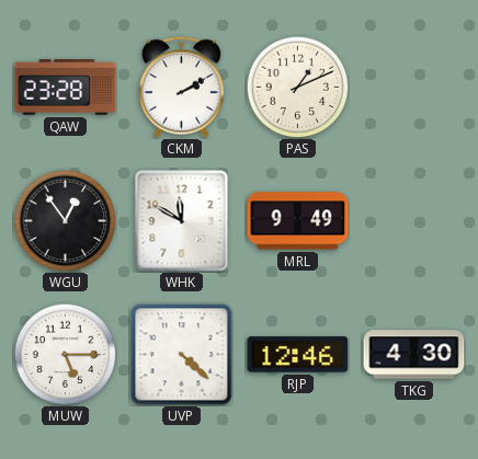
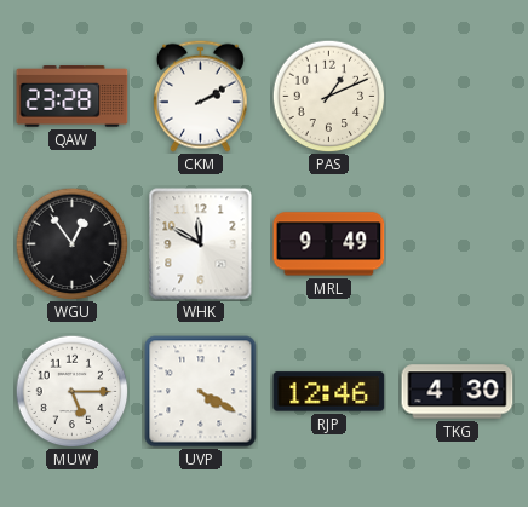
UVP: 4:22 -> 4:20
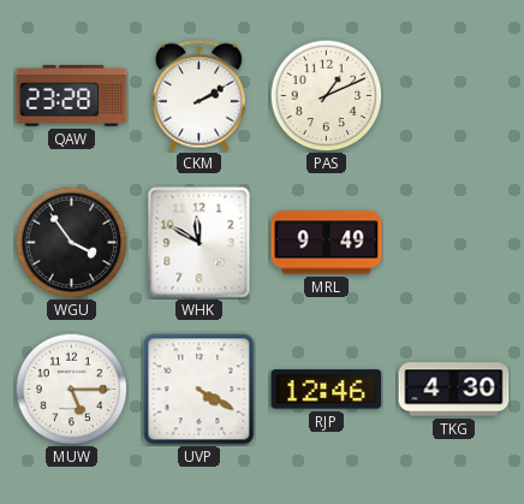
WGU: 12:54 -> 3:54
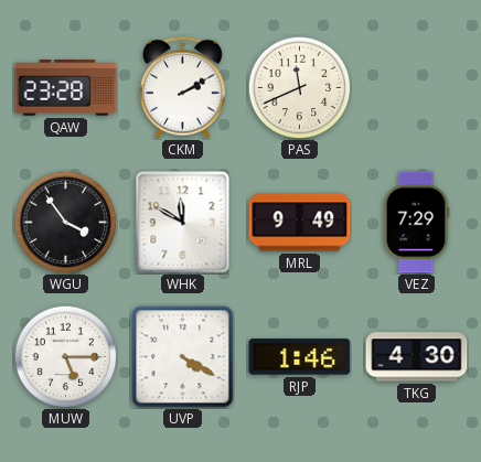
PAS: 1:11 -> 11:41
VEZ: none -> 7:29
RJP: 12:46 -> 1:46
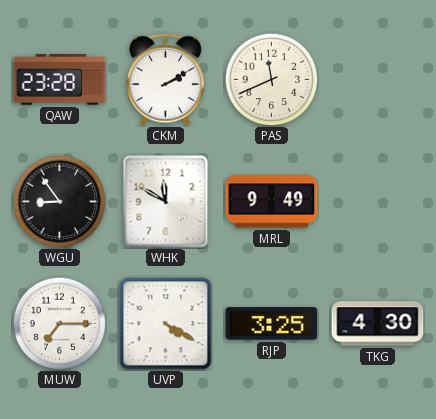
WGU: 3:54 -> 8:54
VEZ: 7:29 -> none
MUW: 5:15 -> 7:15
RJP: 1:46 -> 3:25
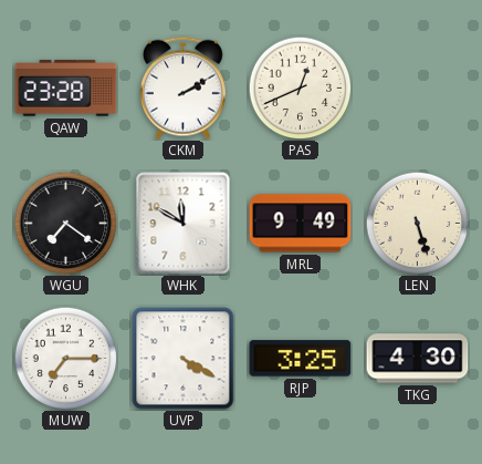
PAS: 11:41 -> 12:41
WGU: 8:54 -> 7:21
LEN: none -> 5:27
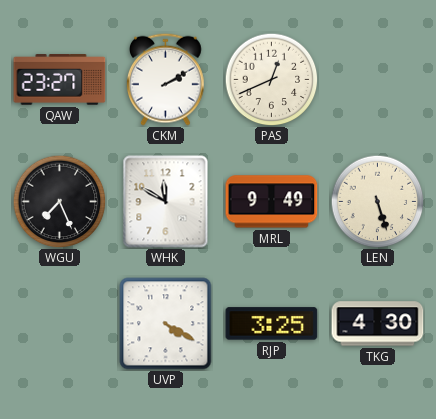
QAW: 23:28 -> 23:27
WGU: 7:21 -> 7:26
MUW: 7:15 -> none
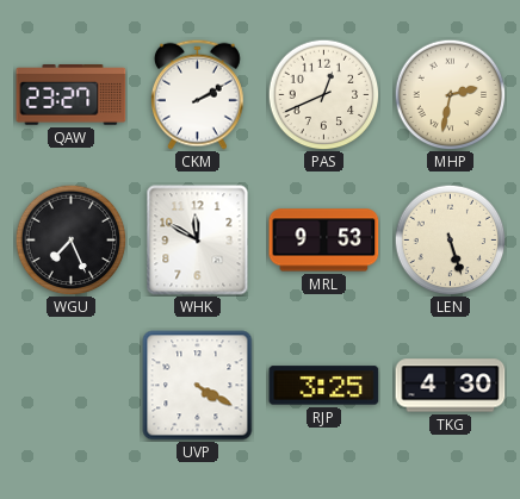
MHP: none -> 2:32
MRL: 9:49 -> 9:53
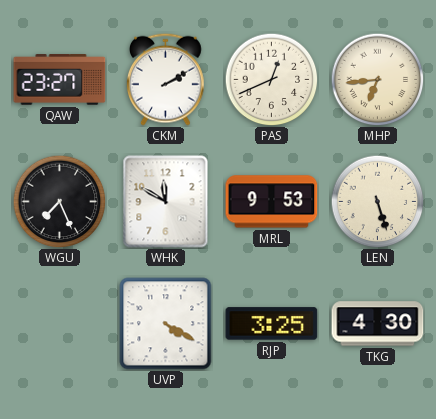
MHP: 2:32 -> 6:44
